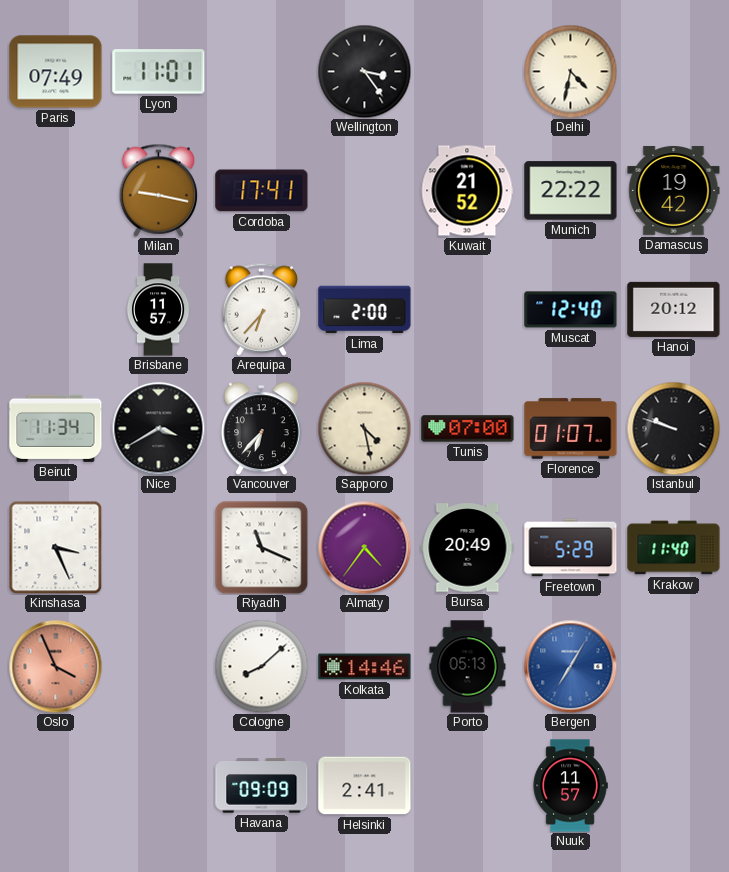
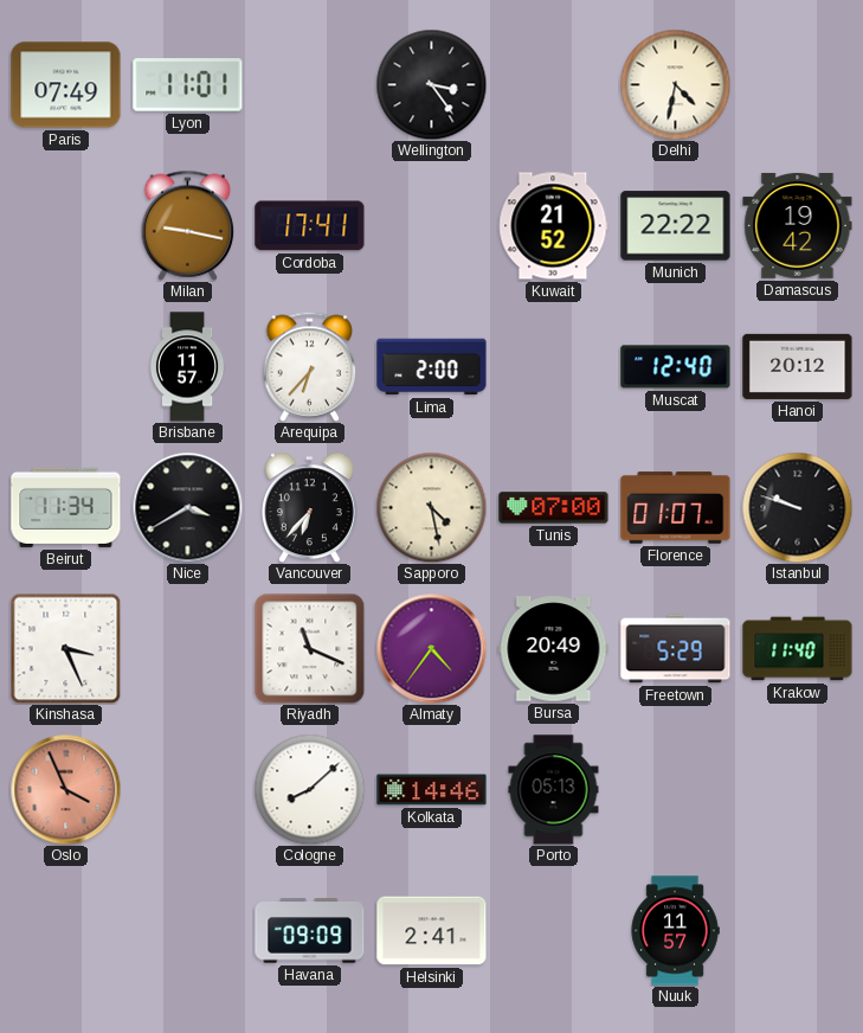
Bergen: 7:05 -> none
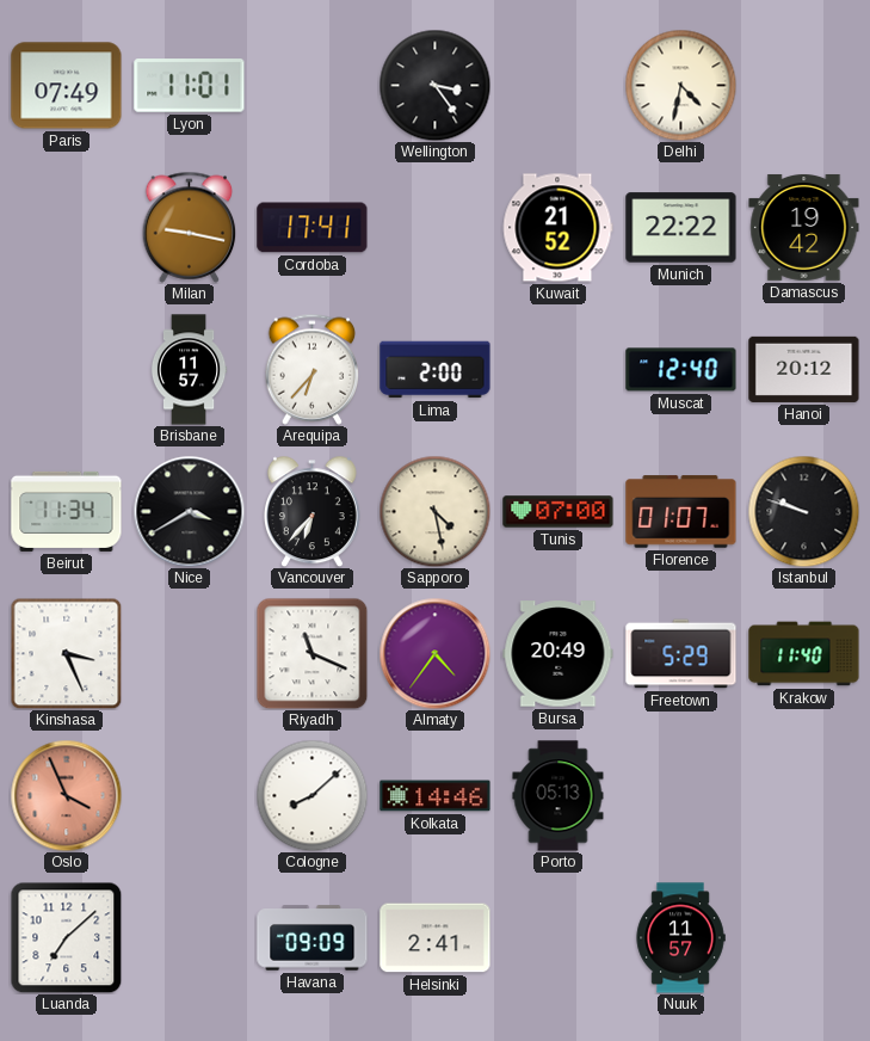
Luanda: none -> 7:08
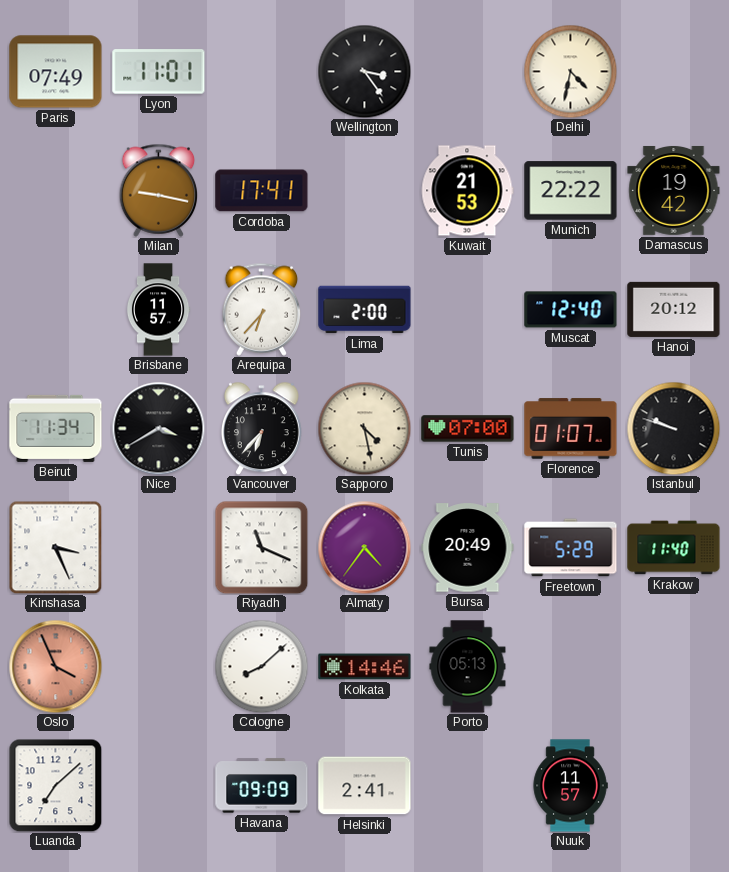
Kuwait: 21:52 -> 21:53
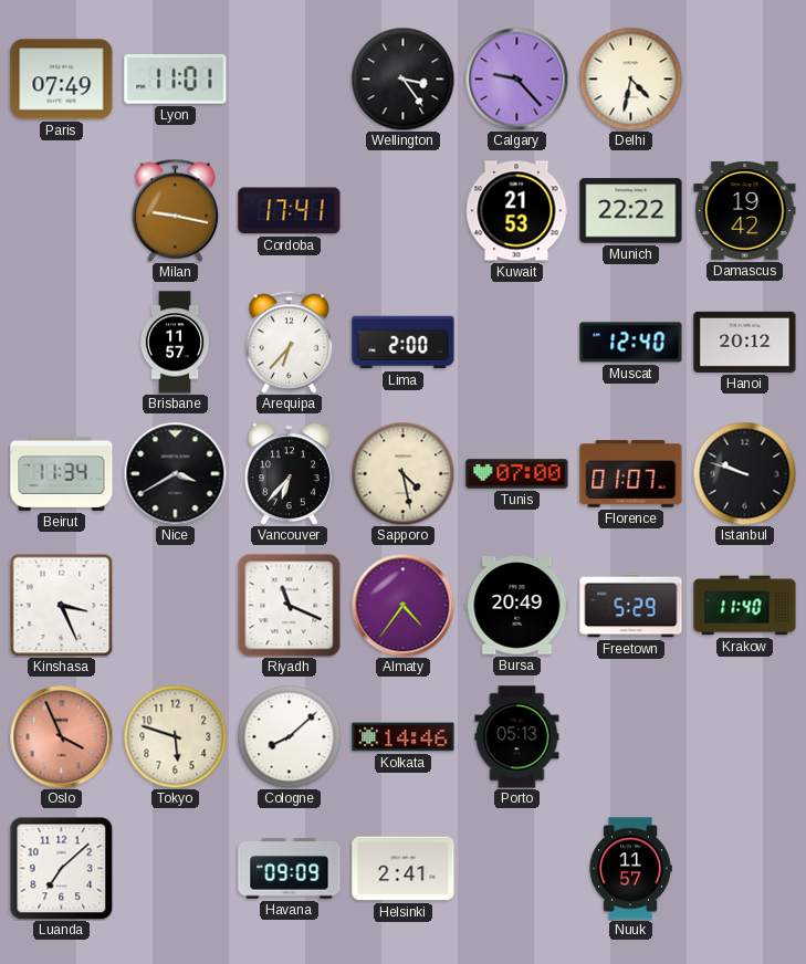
Calgary: none -> 9:23
Tokyo: none -> 5:48
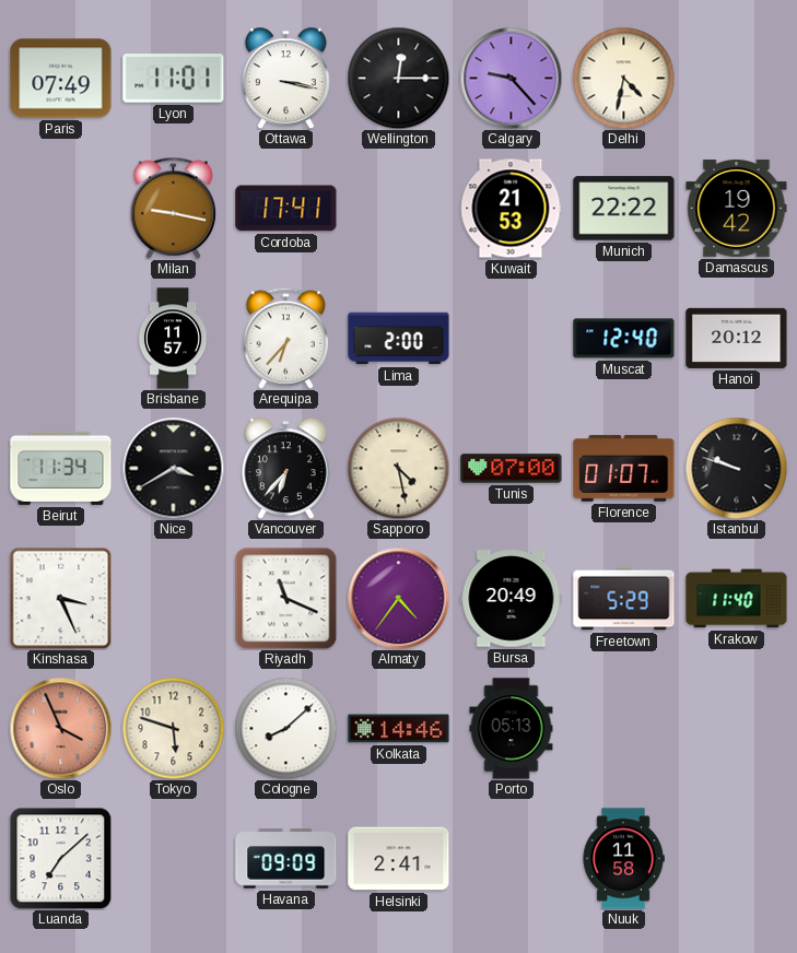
Ottawa: none -> 3:17
Wellington: 3:24 -> 12:15
Nuuk: 11:57 -> 11:58
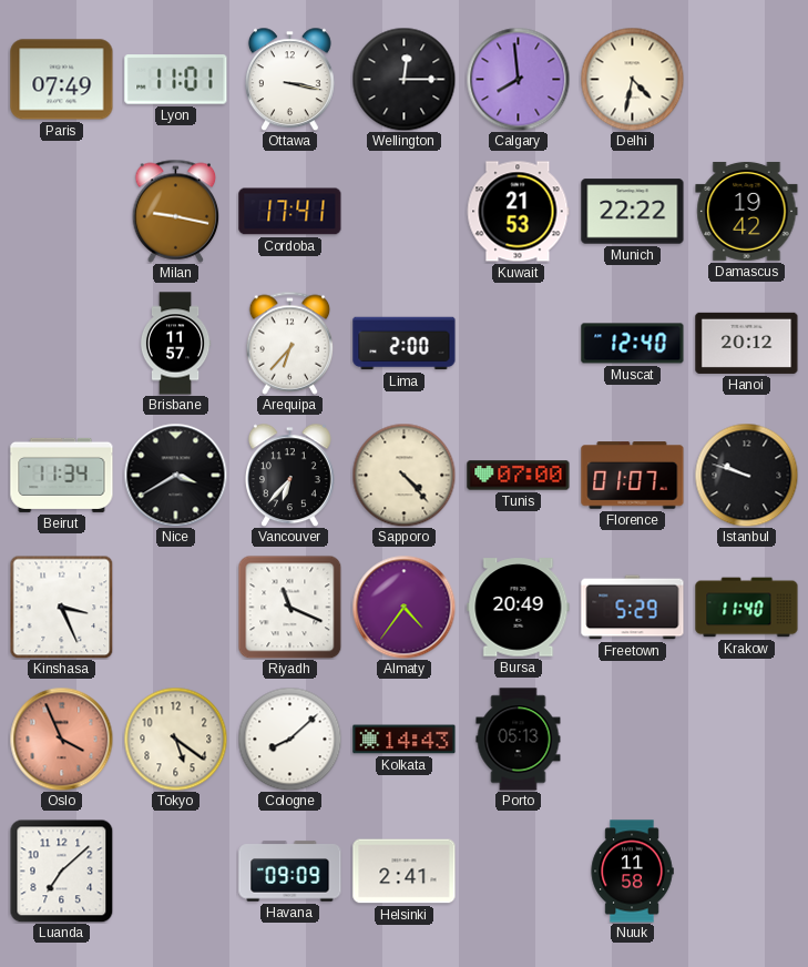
Calgary: 9:23 -> 7:59
Sapporo: 4:28 -> 4:23
Tokyo: 5:48 -> 5:21
Kolkata: 14:46 -> 14:43
